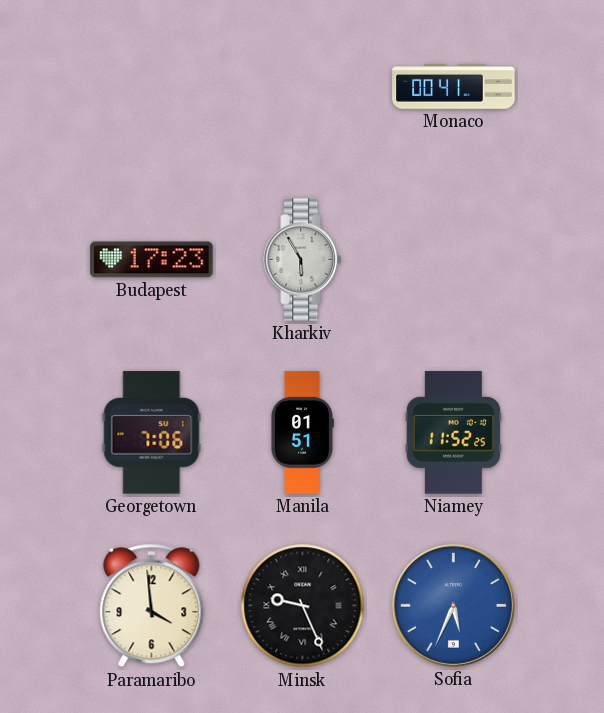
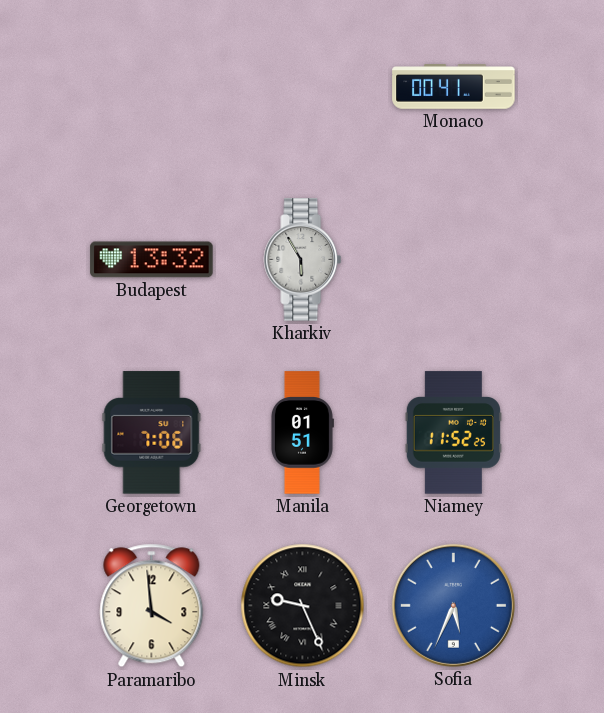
Budapest: 17:23 -> 13:32
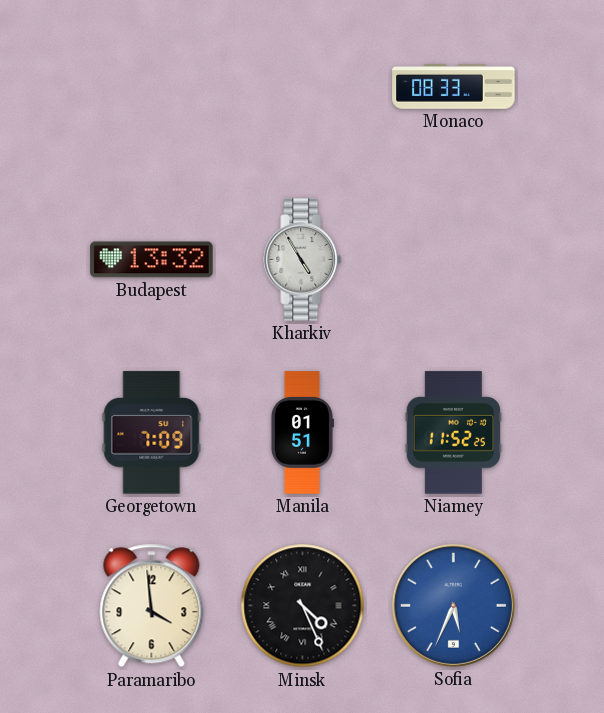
Monaco: 00:41 -> 08:33
Kharkiv: 5:55 -> 4:55
Georgetown: 7:06 -> 7:09
Minsk: 9:26 -> 4:26
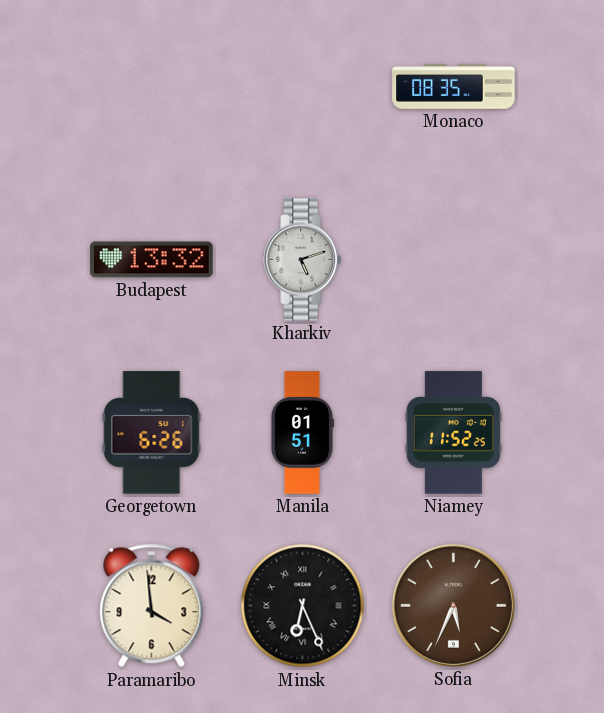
Monaco: 08:33 -> 08:35
Kharkiv: 4:55 -> 5:12
Georgetown: 7:09 -> 6:26
Minsk: 4:26 -> 6:26
Sofia dial: blue -> brown
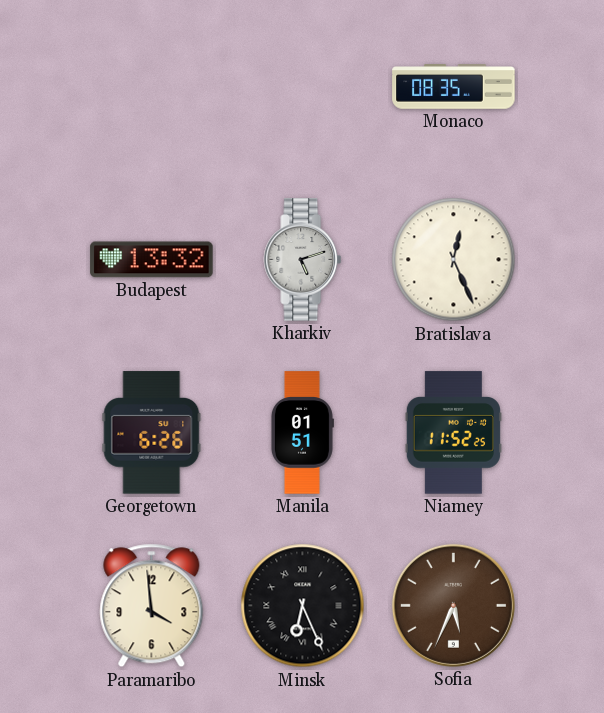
Bratislava: none -> 12:26
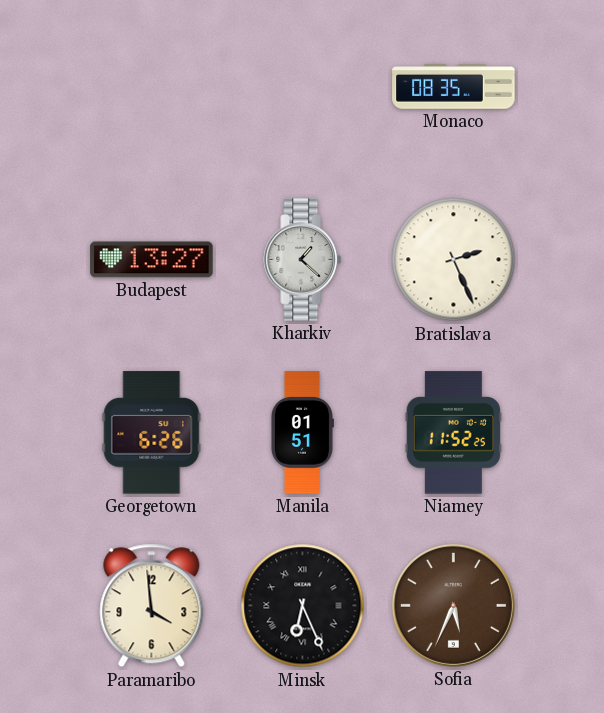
Budapest: 13:32 -> 13:27
Kharkiv: 5:12 -> 1:22
Bratislava: 12:26 -> 2:26
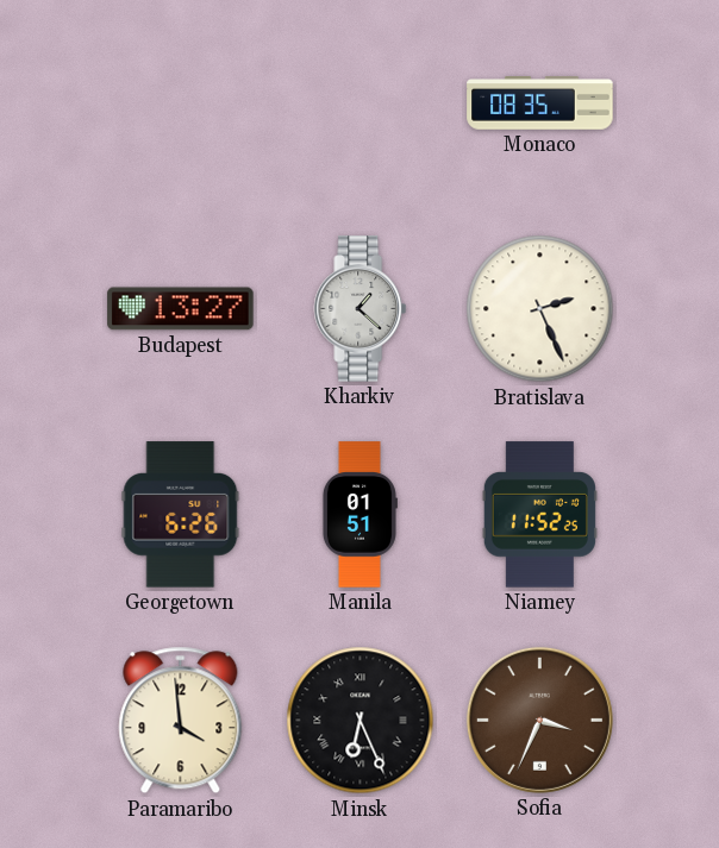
Sofia: 5:34 -> 3:34
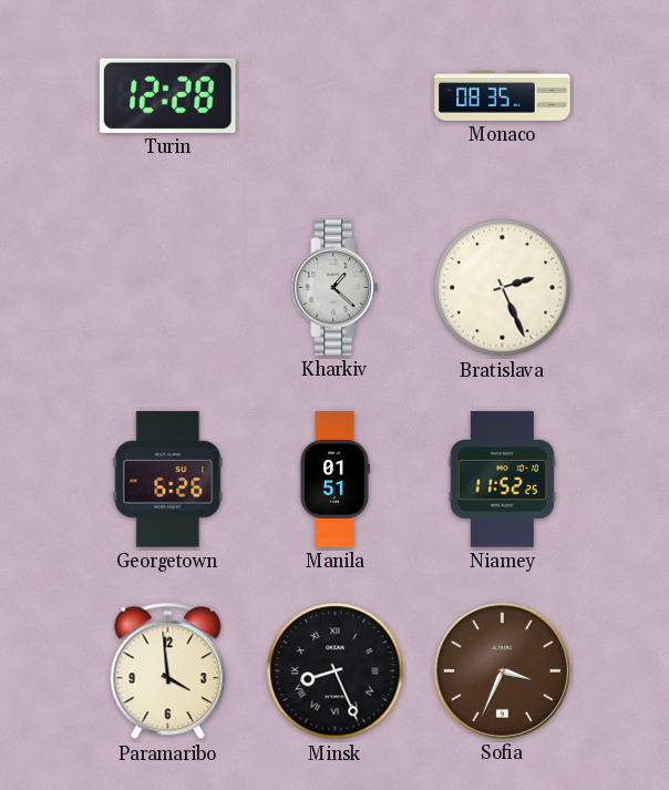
Turin: none -> 12:28
Budapest: 13:27 -> none
Minsk: 6:26 -> 8:26
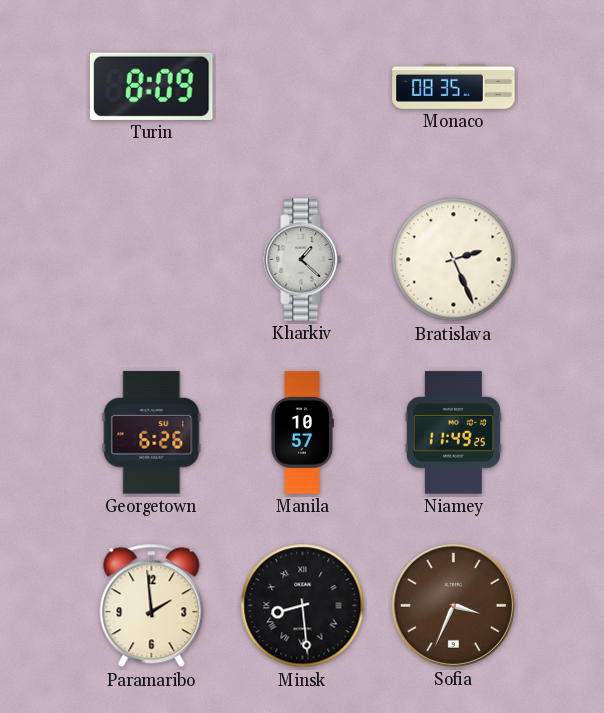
Turin: 12:28 -> 8:09
Manila: 01:51 -> 10:57
Niamey: 11:52 -> 11:49
Paramaribo: 3:59 -> 1:59
Minsk: 8:26 -> 8:29
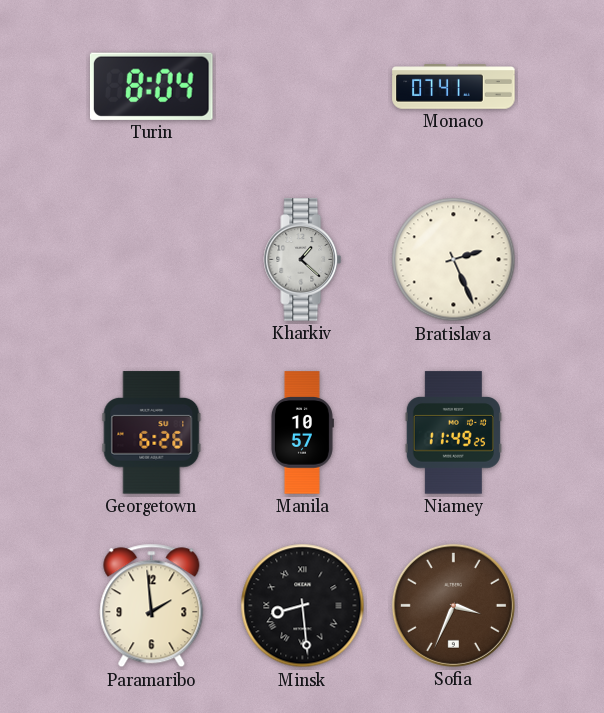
Turin: 8:09 -> 8:04
Monaco: 08:35 -> 07:41
